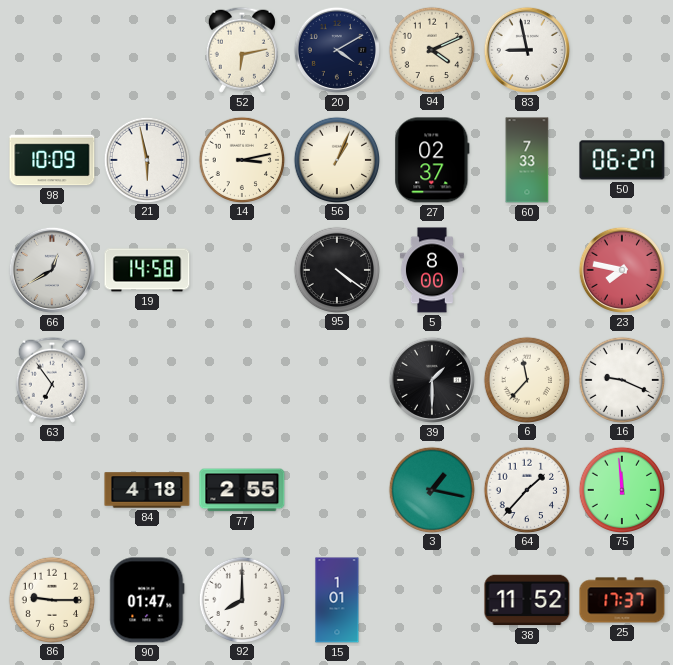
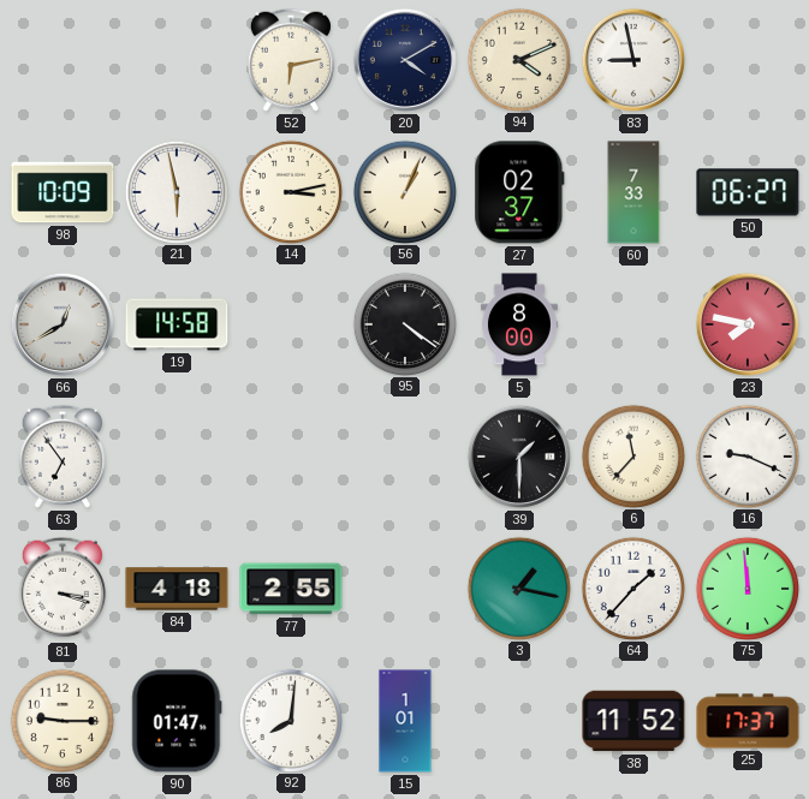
81: none -> 3:18
92: 8:00 -> 8:01
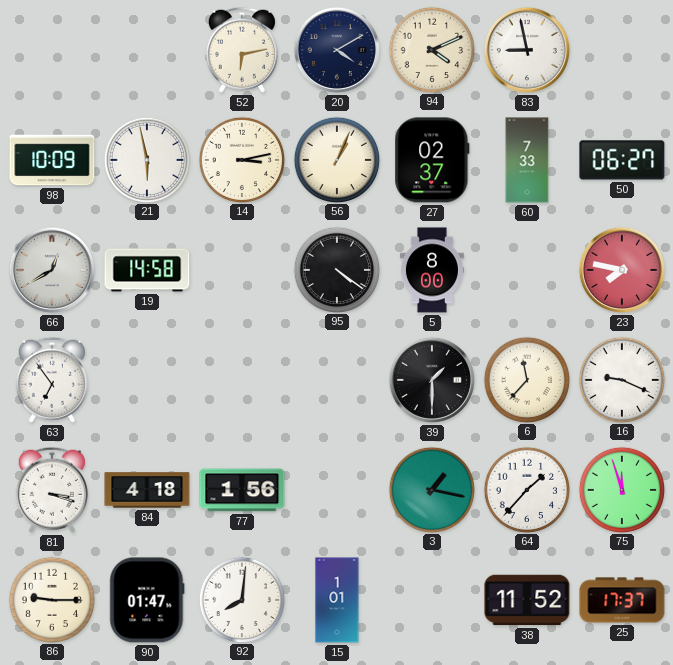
77: 2:55 -> 1:56
75: 11:59 -> 11:57
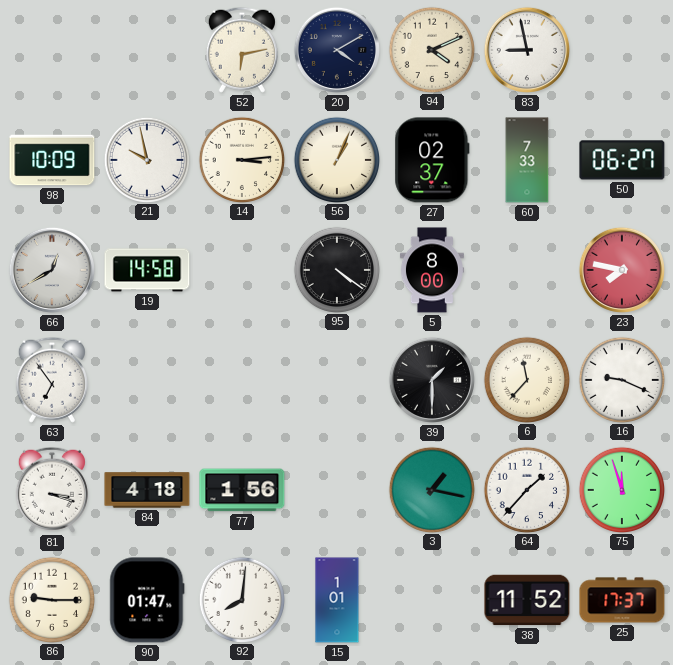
21: 5:58 -> 9:58
14: 3:13 -> 3:14
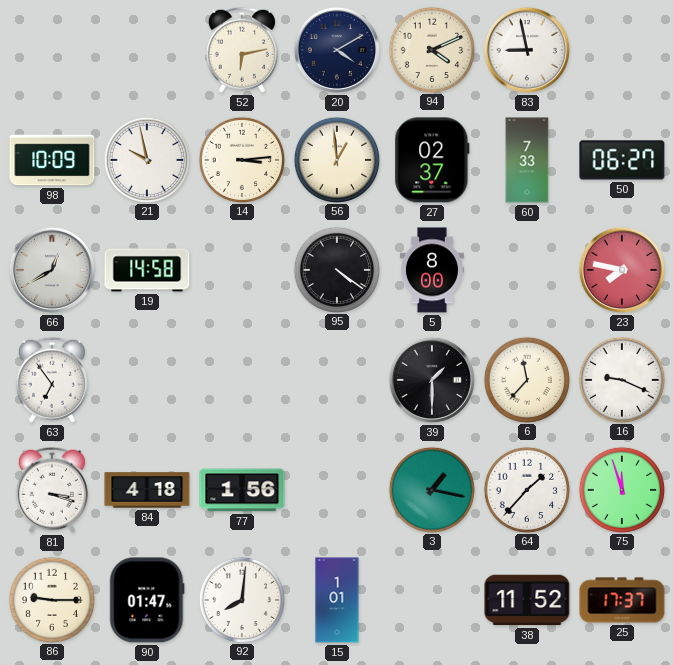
56: 1:04 -> 12:59
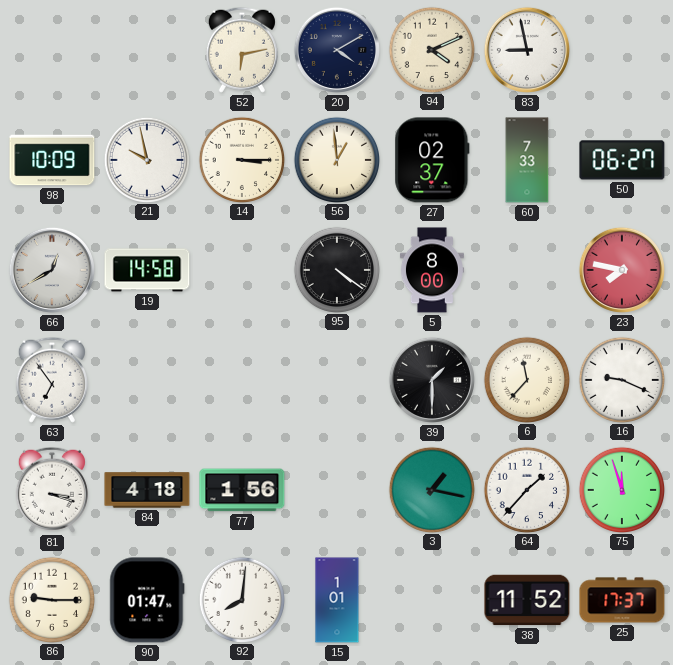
14: 3:14 -> 3:15
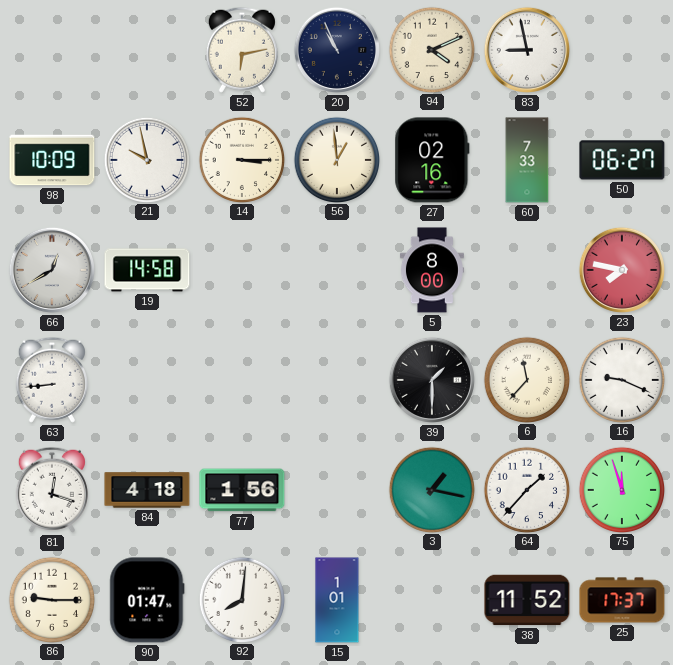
20: 4:10 -> 10:56
27: 02:37 -> 02:16
95: 4:21 -> none
63: 6:54 -> 8:44
81: 3:18 -> 12:18
